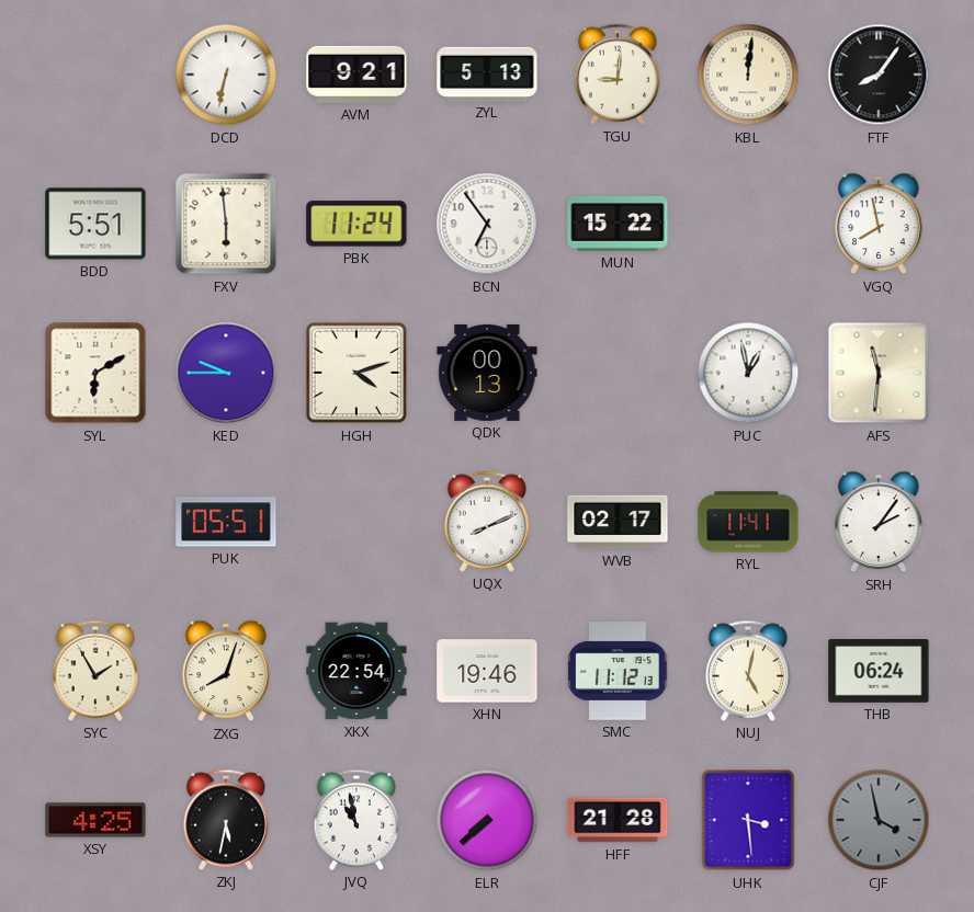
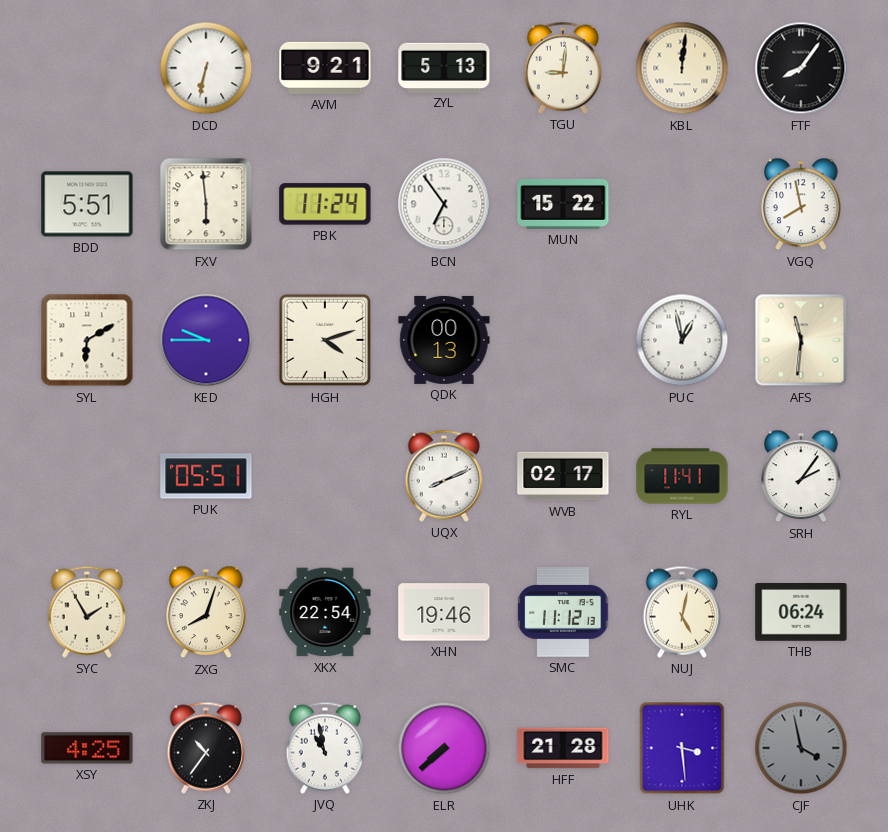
ZKJ: 5:32 -> 10:36
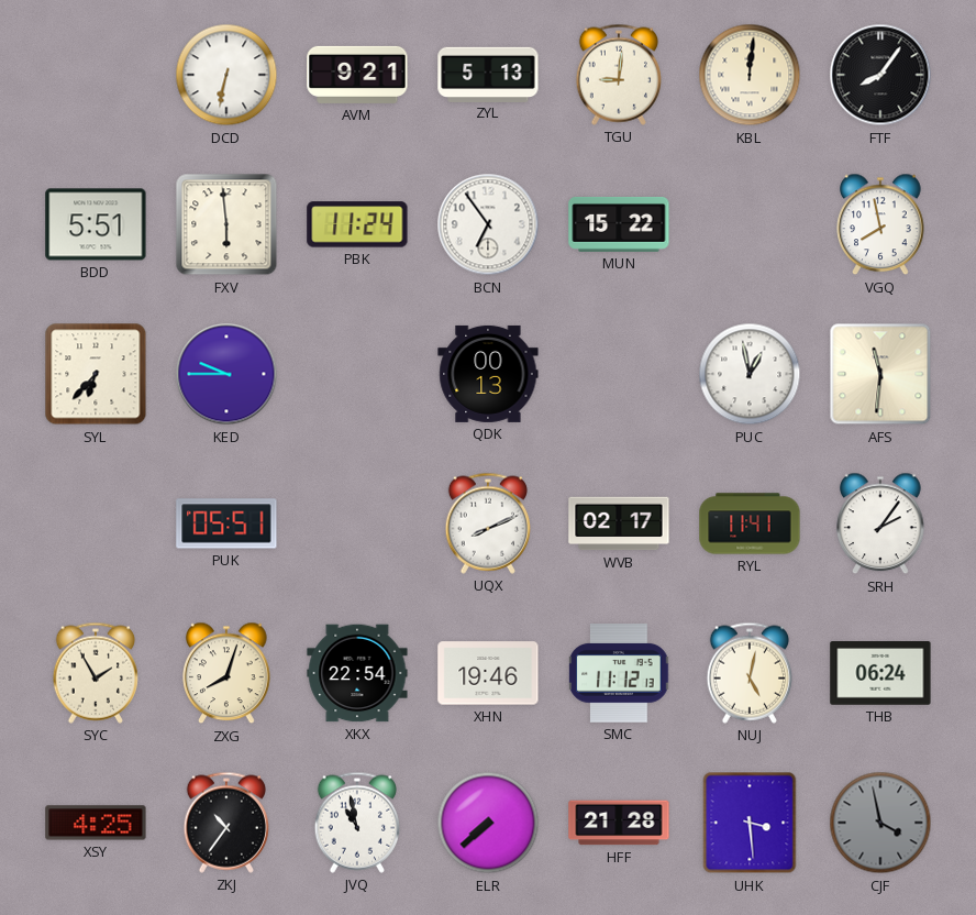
SYL: 6:10 -> 6:37
HGH: 4:12 -> none
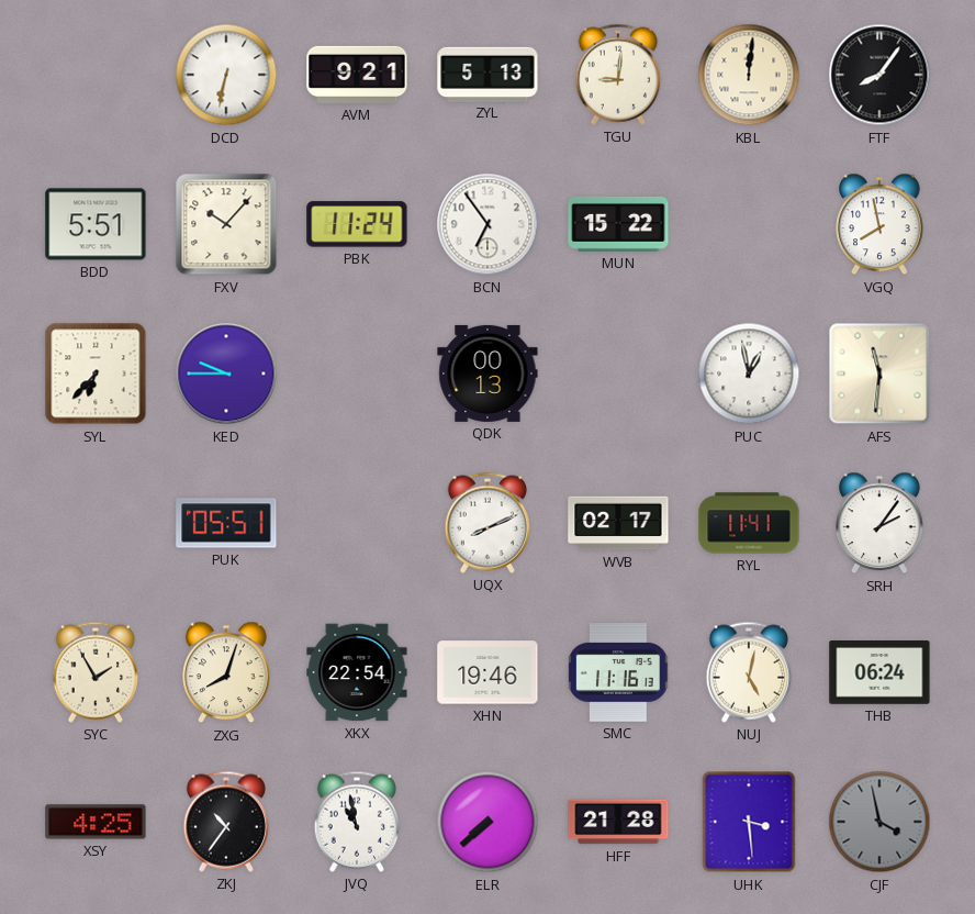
FXV: 5:59 -> 10:07
SMC: 11:12 -> 11:16
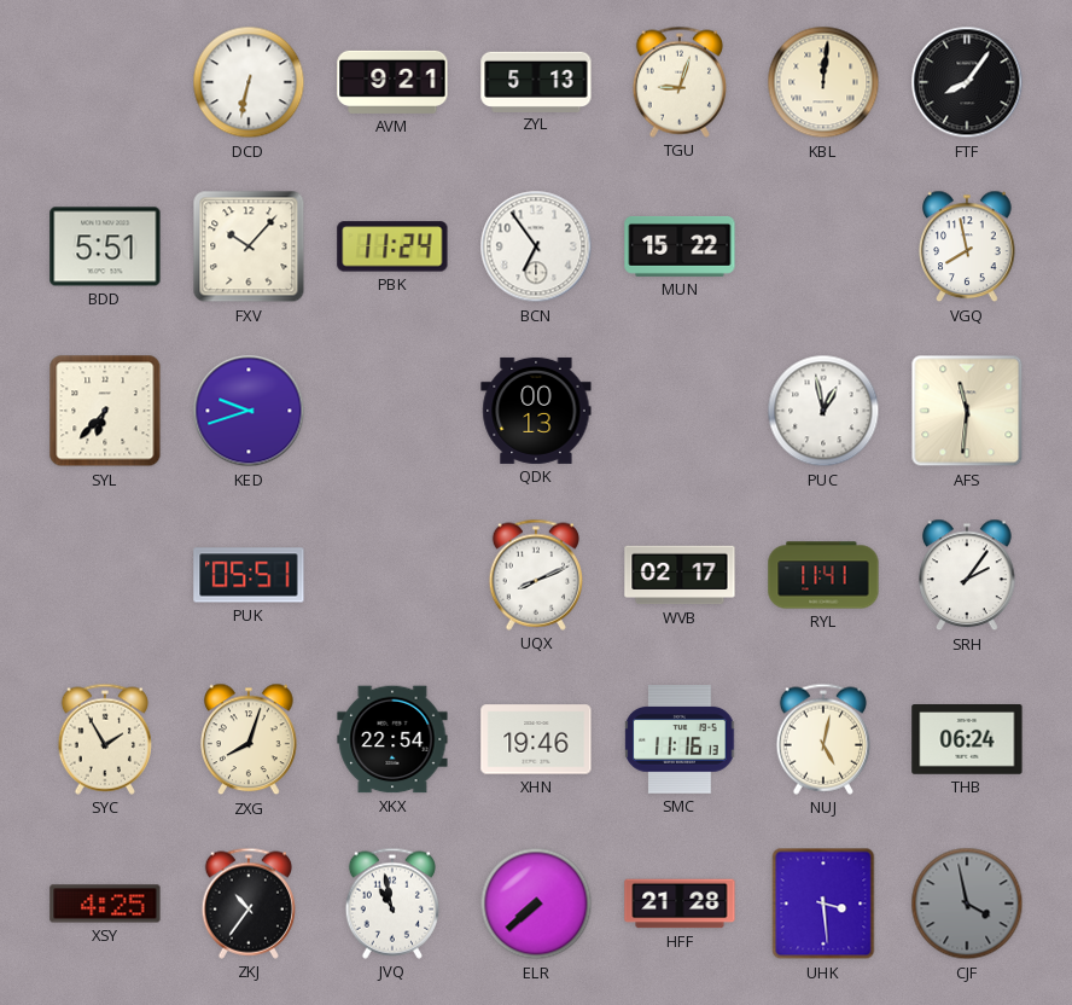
TGU: 9:01 -> 9:03
KED: 9:45 -> 9:42
